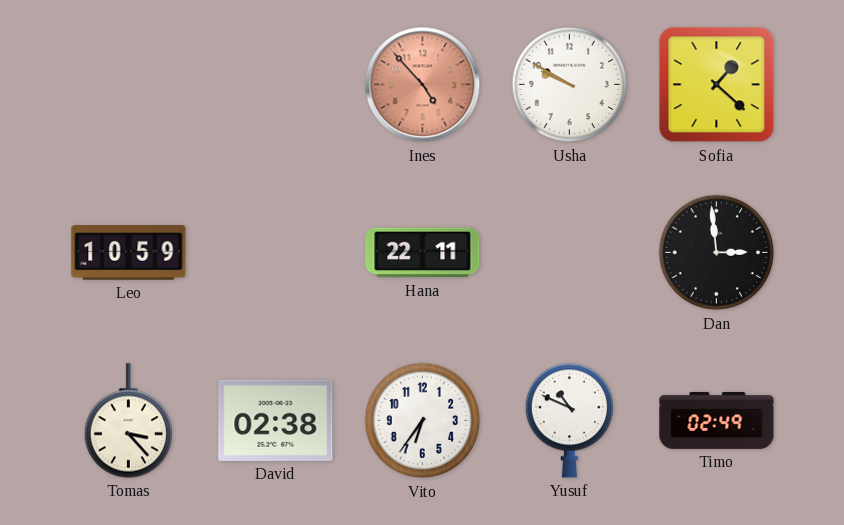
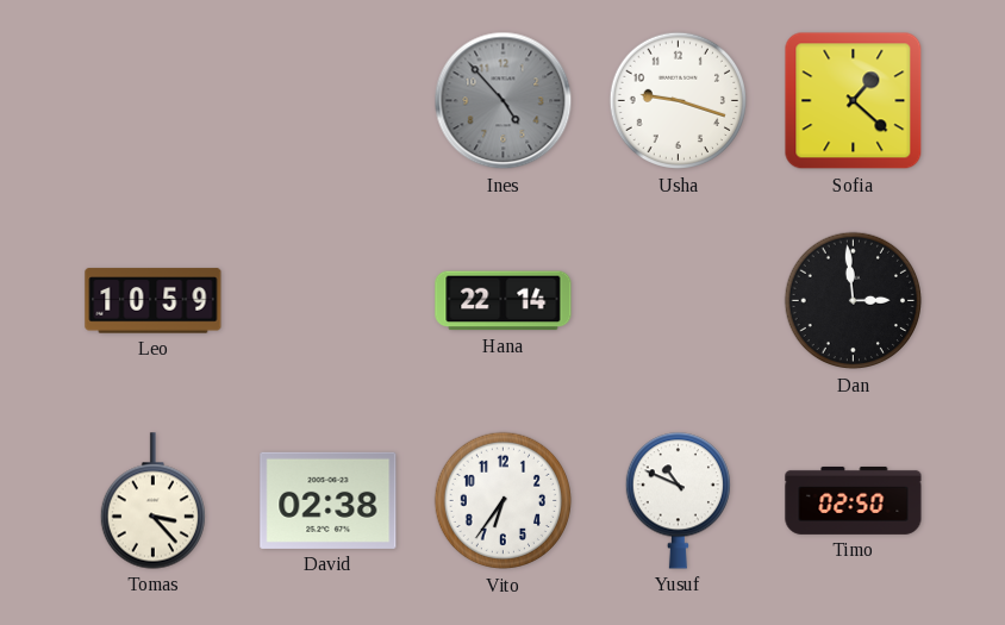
Ines dial: salmon -> grey
Usha: 9:50 -> 9:18
Hana: 22:11 -> 22:14
Timo: 02:49 -> 02:50
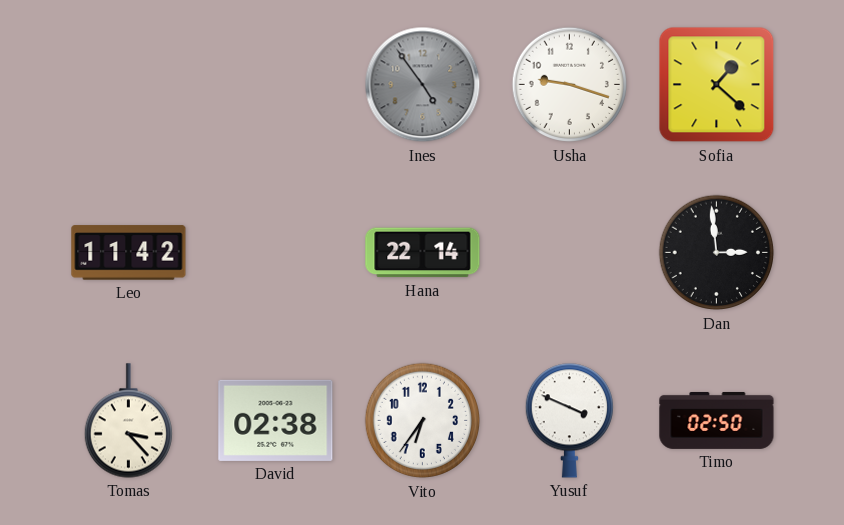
Ines: 4:53 -> 4:54
Leo: 10:59 -> 11:42
Yusuf: 10:49 -> 3:49
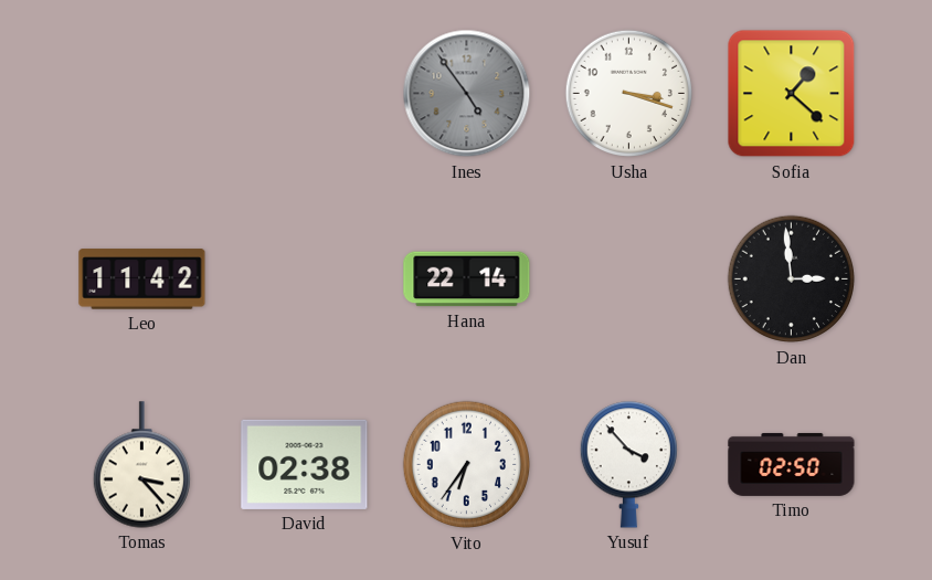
Usha: 9:18 -> 3:18
Yusuf: 3:49 -> 3:53
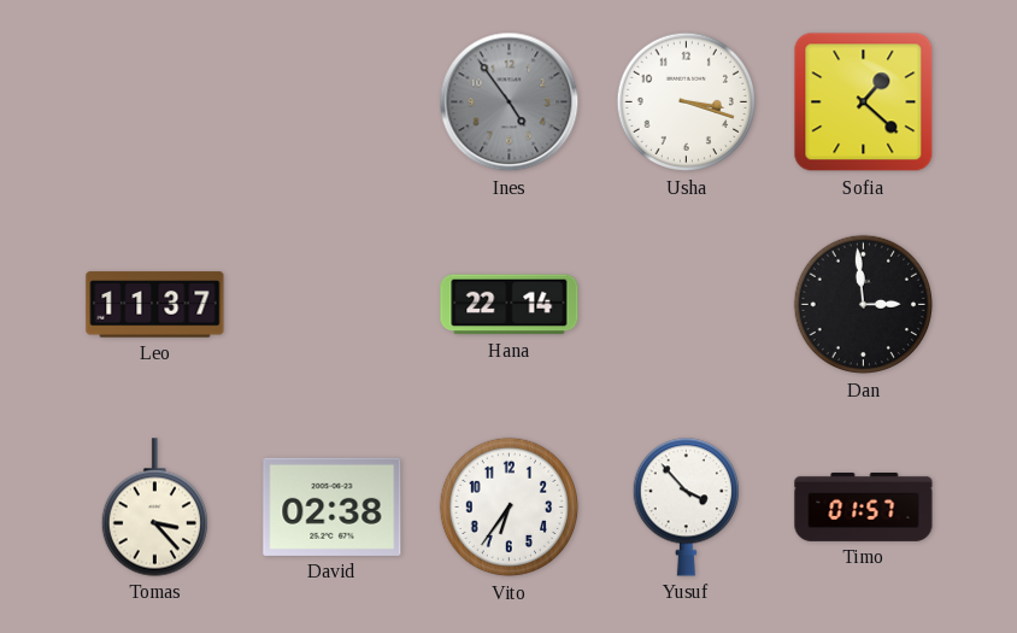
Leo: 11:42 -> 11:37
Timo: 02:50 -> 01:57
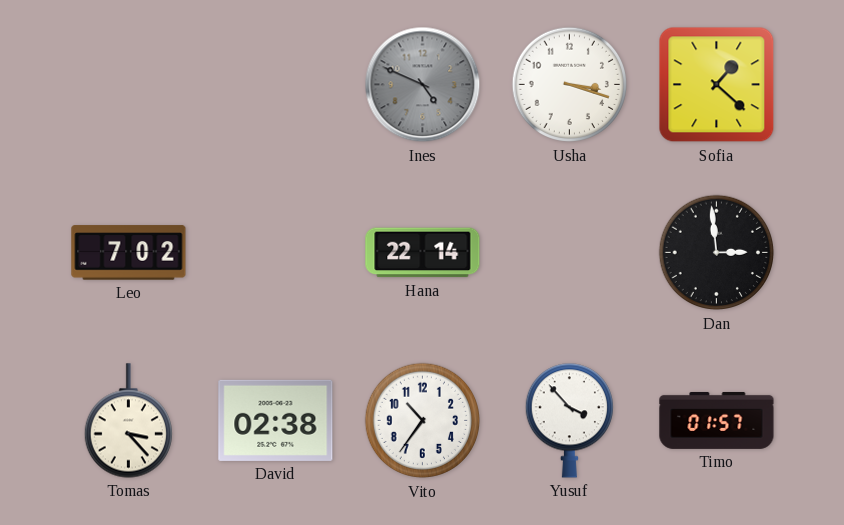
Ines: 4:54 -> 4:49
Leo: 11:37 -> 7:02
Vito: 6:36 -> 10:36
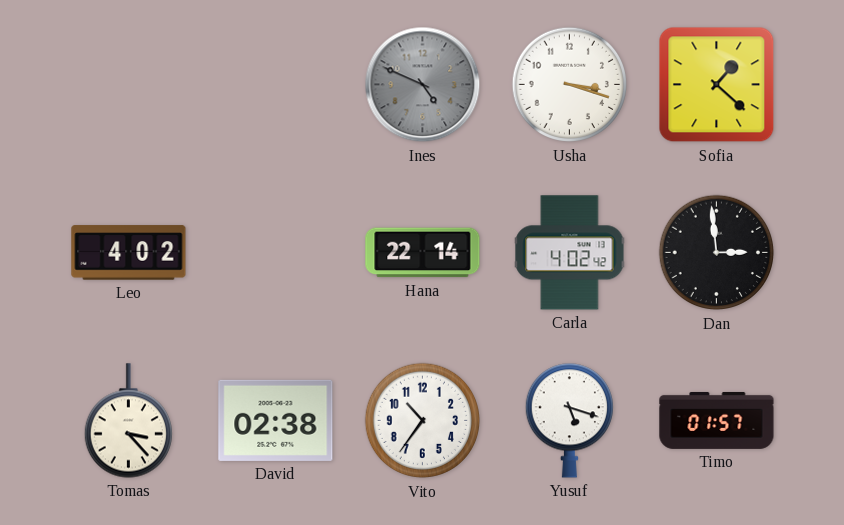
Leo: 7:02 -> 4:02
Carla: none -> 4:02
Yusuf: 3:53 -> 5:18
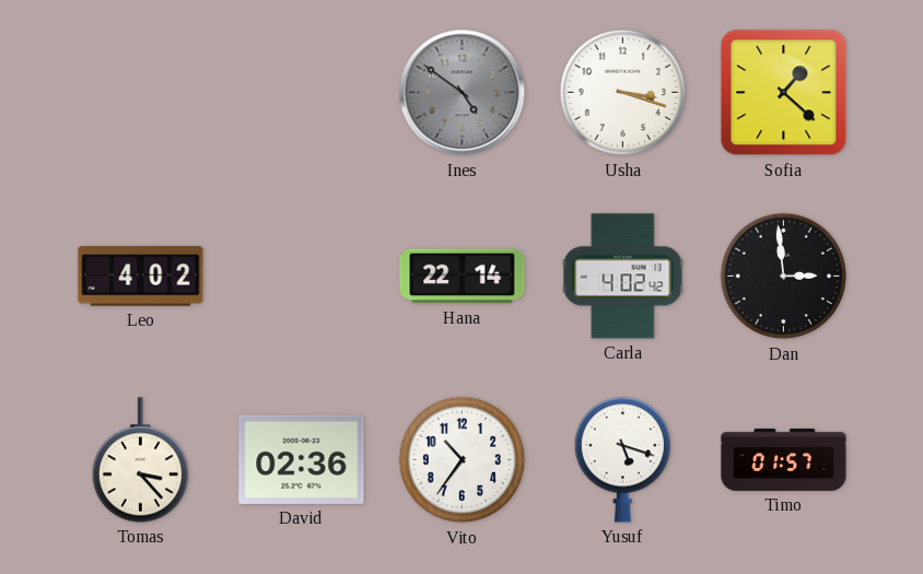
Ines: 4:49 -> 4:51
David: 02:38 -> 02:36
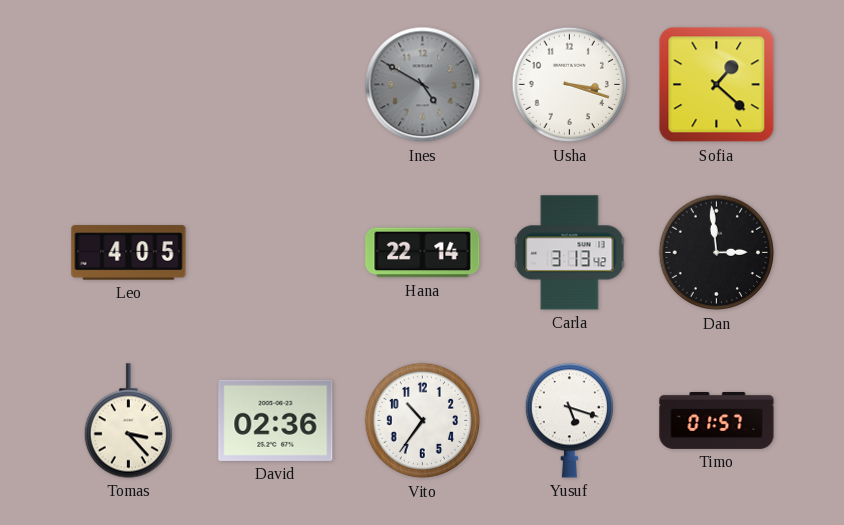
Ines: 4:51 -> 4:50
Leo: 4:02 -> 4:05
Carla: 4:02 -> 3:13
